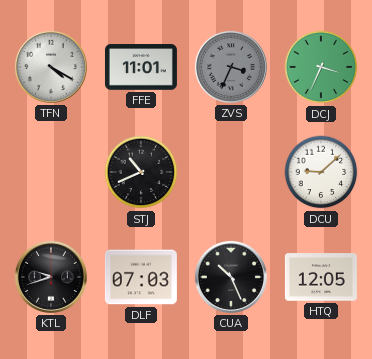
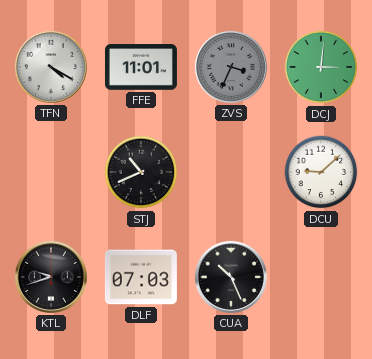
DCJ: 3:34 -> 3:01
HTQ: 12:05 -> none
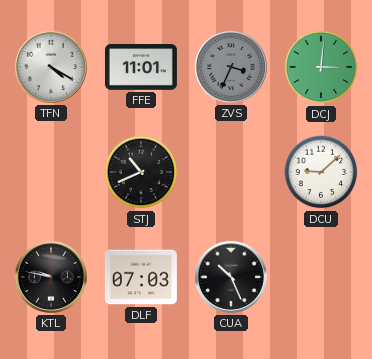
KTL: 9:42 -> 9:47
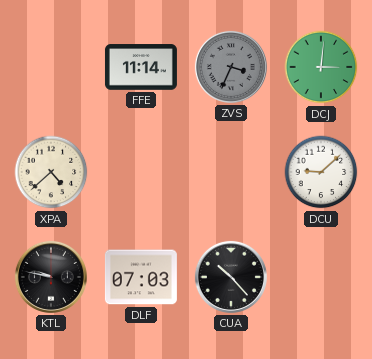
TFN: 4:20 -> none
FFE: 11:01 -> 11:14
XPA: none -> 4:38
STJ: 10:41 -> none
CUA: 10:26 -> 10:23
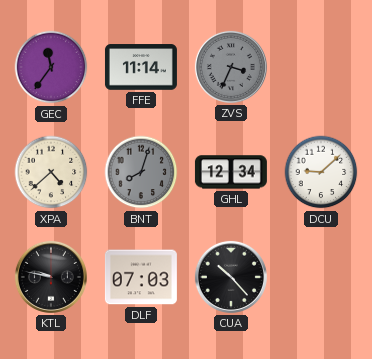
GEC: none -> 11:36
DCJ: 3:01 -> none
BNT: none -> 8:03
GHL: none -> 12:34
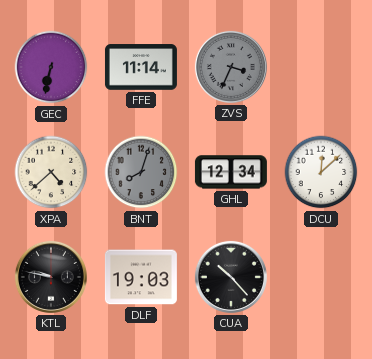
GEC: 11:36 -> 6:32
DCU: 9:08 -> 12:08
DLF: 07:03 -> 19:03
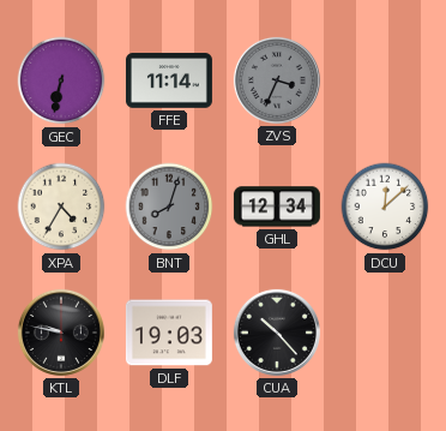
XPA: 4:38 -> 4:35
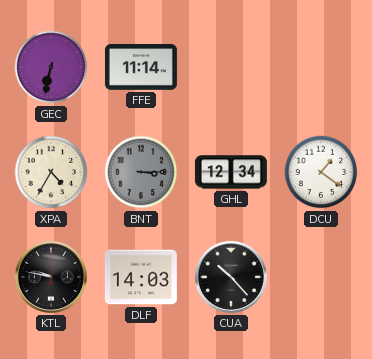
ZVS: 3:34 -> none
BNT: 8:03 -> 3:15
DCU: 12:08 -> 1:21
DLF: 19:03 -> 14:03
